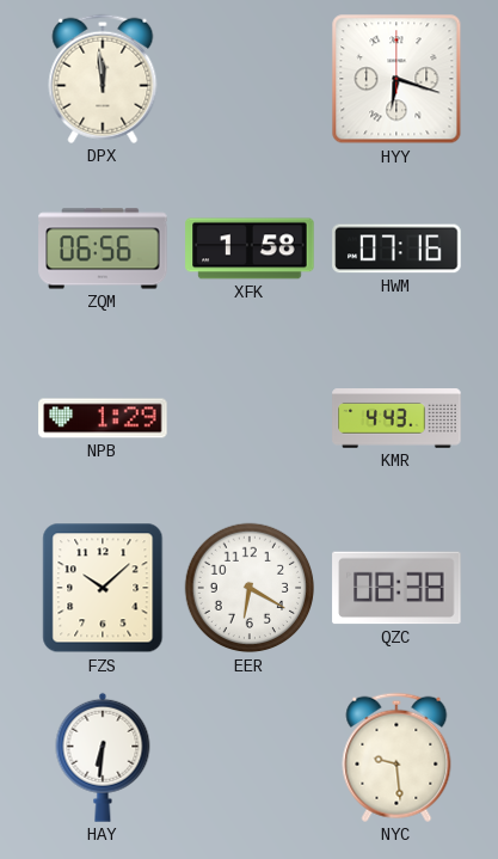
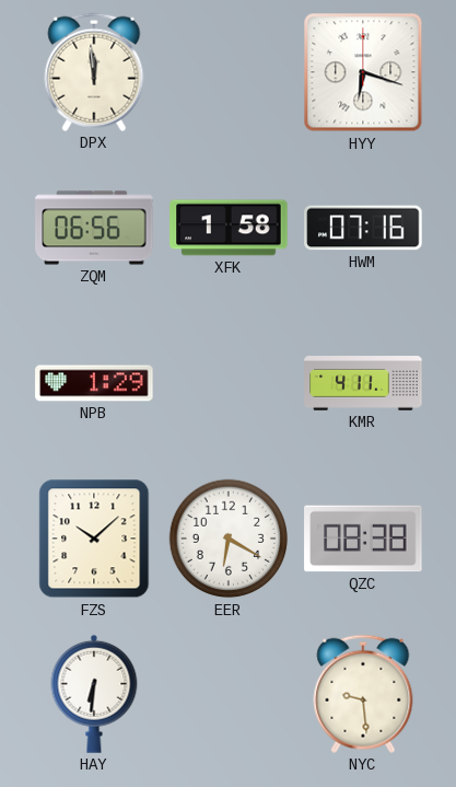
KMR: 4:43 -> 4:11
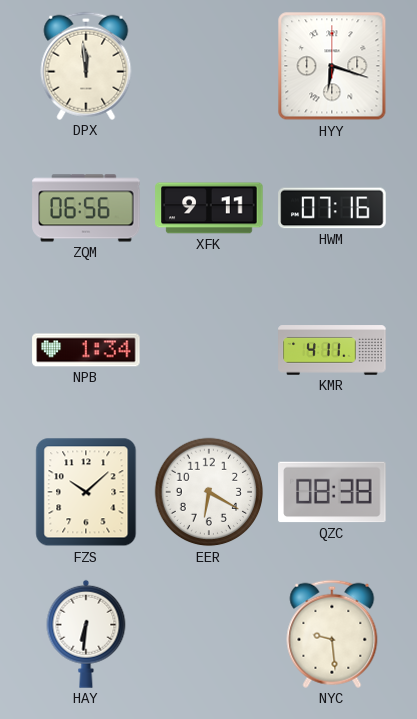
XFK: 1:58 -> 9:11
NPB: 1:29 -> 1:34
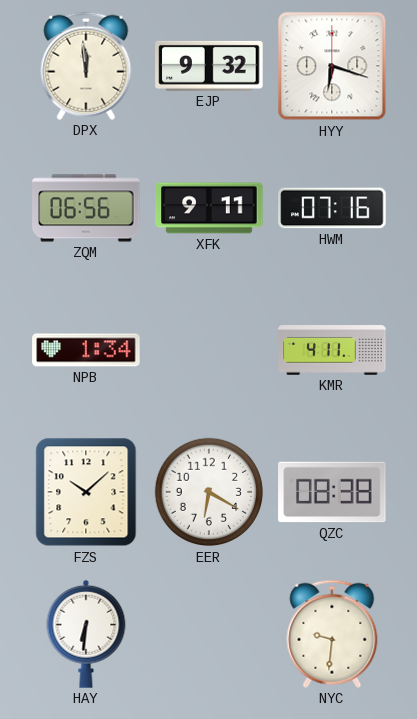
EJP: none -> 9:32
NYC: 9:29 -> 9:31
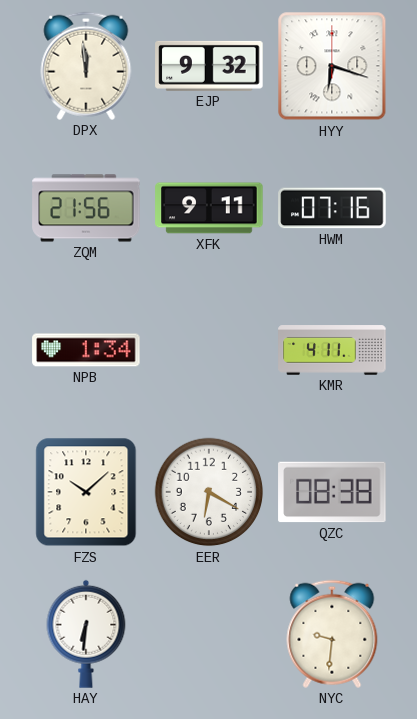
ZQM: 06:56 -> 21:56
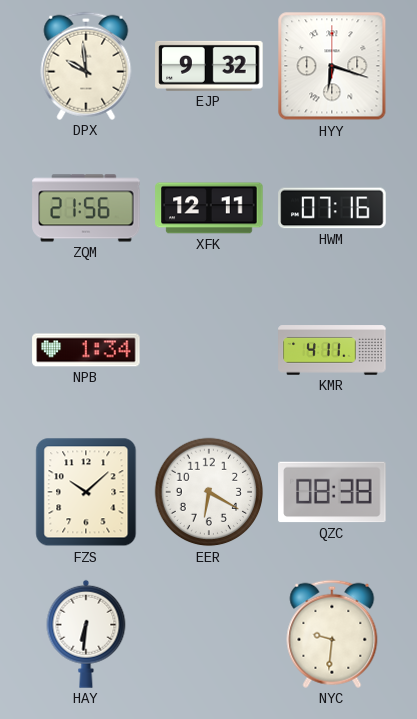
DPX: 11:59 -> 9:59
XFK: 9:11 -> 12:11
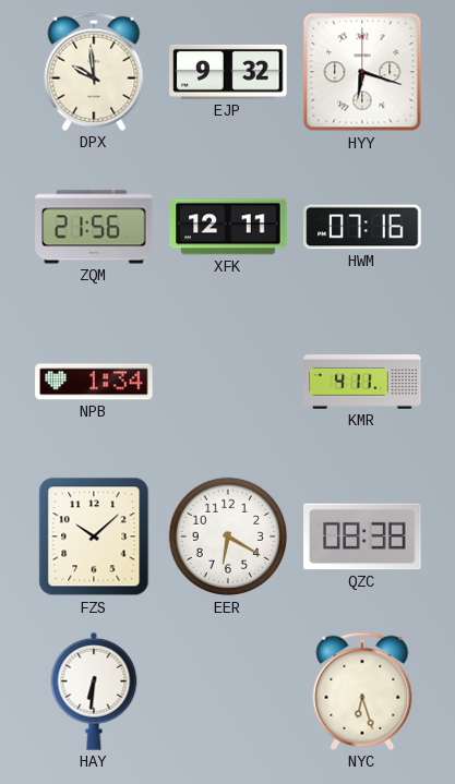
NYC: 9:31 -> 6:27
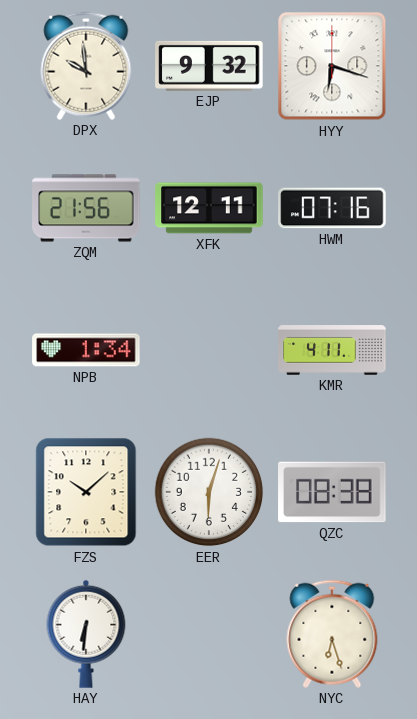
EER: 6:20 -> 6:03
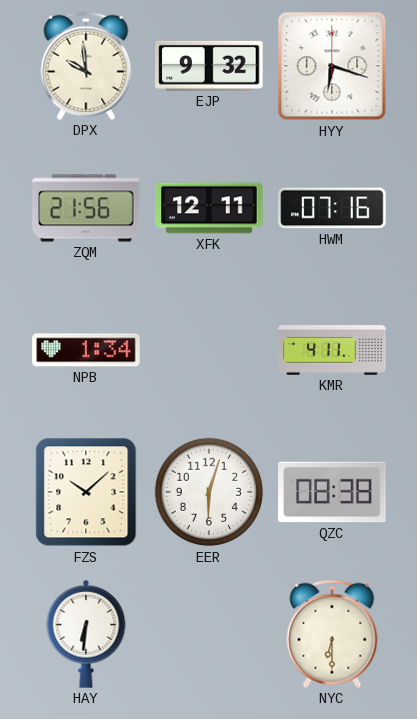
NYC: 6:27 -> 6:30
